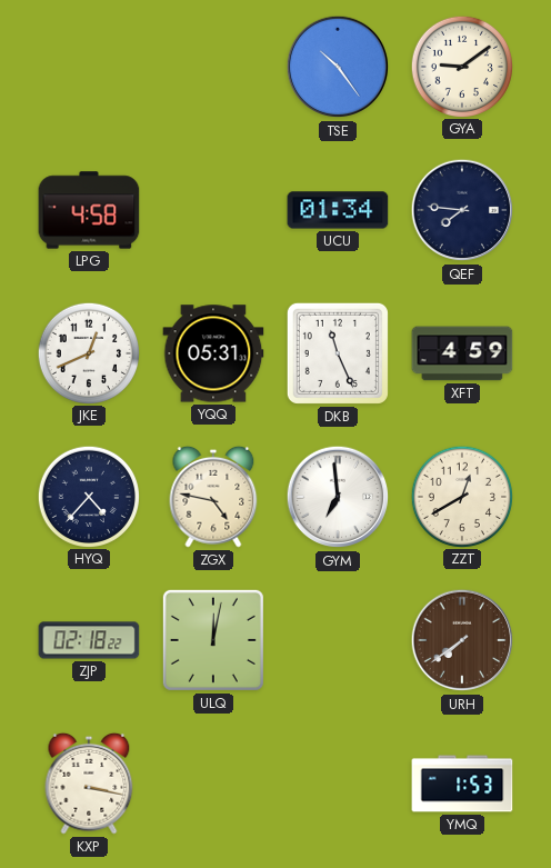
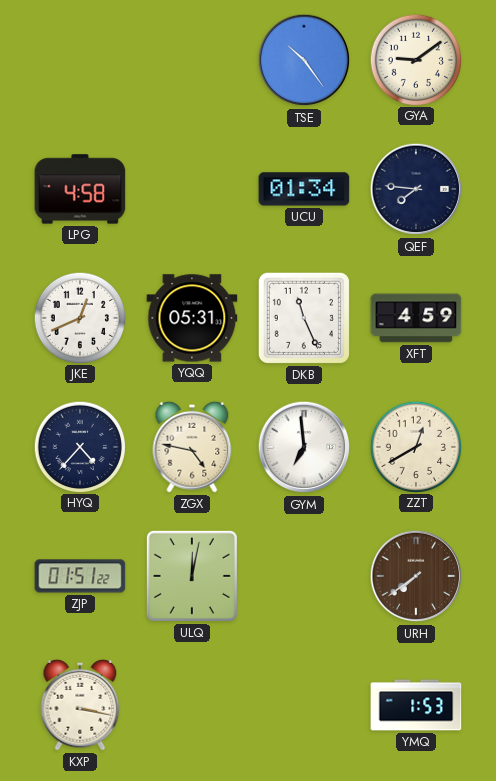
ZJP: 02:18 -> 01:51
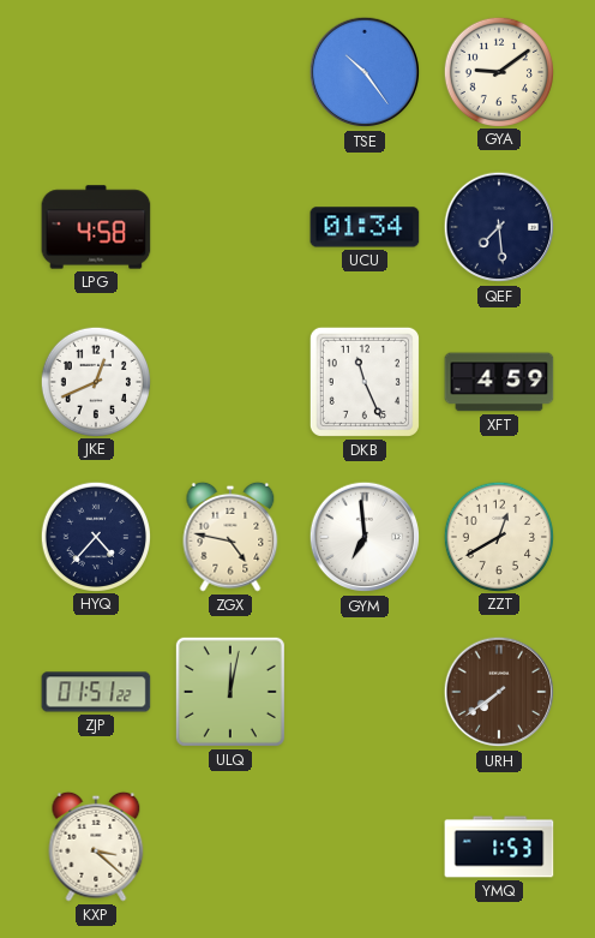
QEF: 7:46 -> 7:29
YQQ: 05:31 -> none
KXP: 3:17 -> 3:22
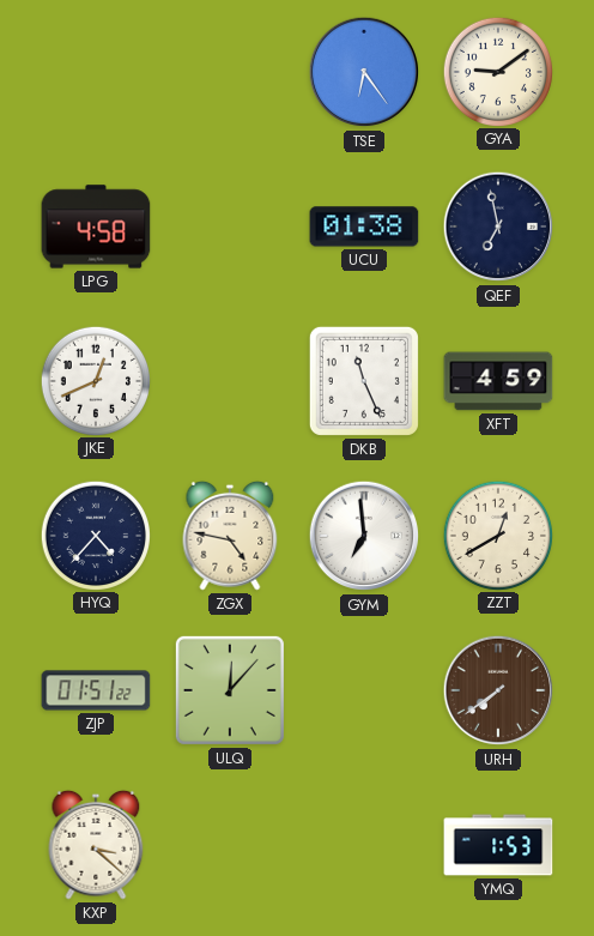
TSE: 10:24 -> 6:24
UCU: 01:34 -> 01:38
QEF: 7:29 -> 6:58
ULQ: 12:02 -> 12:07
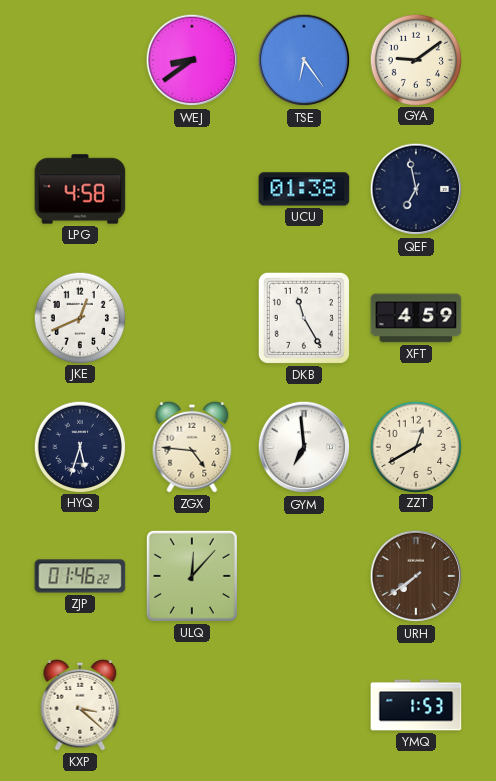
WEJ: none -> 8:39
DKB: 11:26 -> 11:25
HYQ: 4:37 -> 5:33
ZGX: 4:47 -> 4:46
ZJP: 01:51 -> 01:46
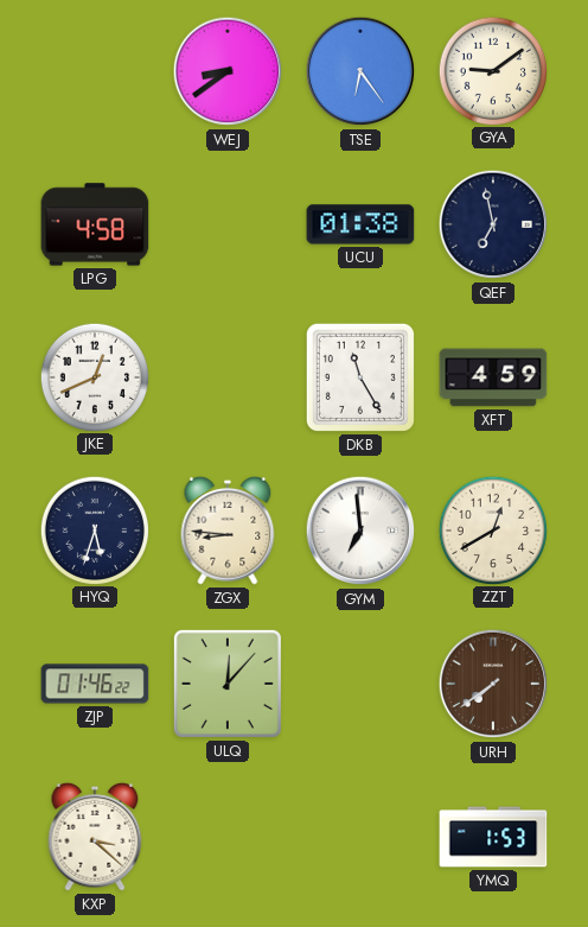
ZGX: 4:46 -> 8:46
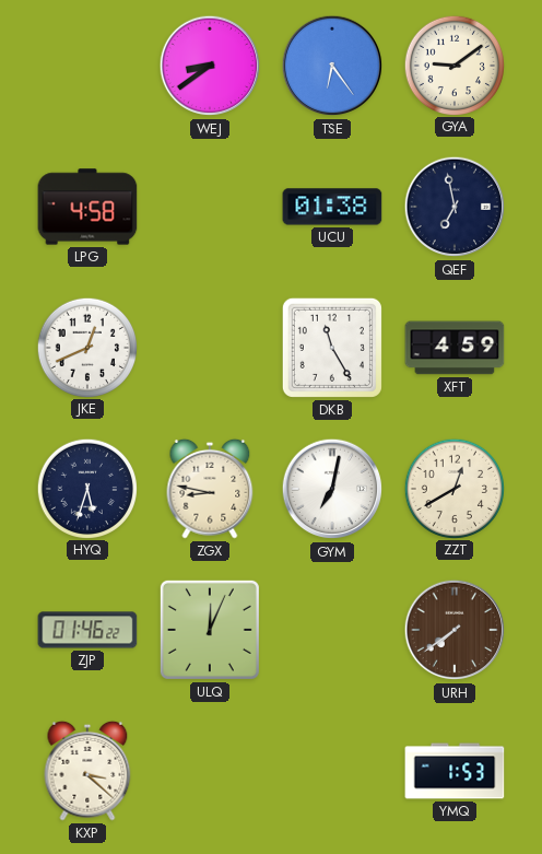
ZGX: 8:46 -> 8:47
GYM: 6:59 -> 7:02
ULQ: 12:07 -> 12:04
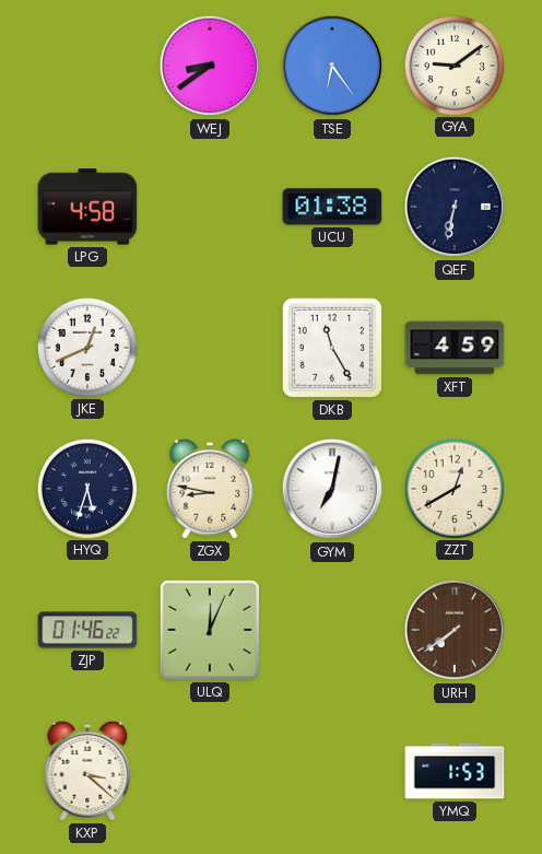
QEF: 6:58 -> 6:32
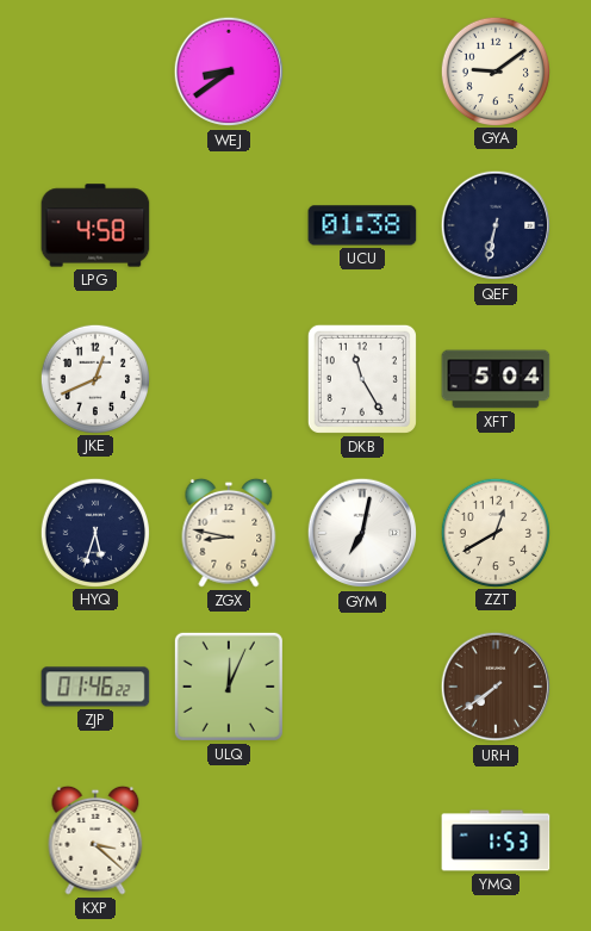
TSE: 6:24 -> none
XFT: 4:59 -> 5:04
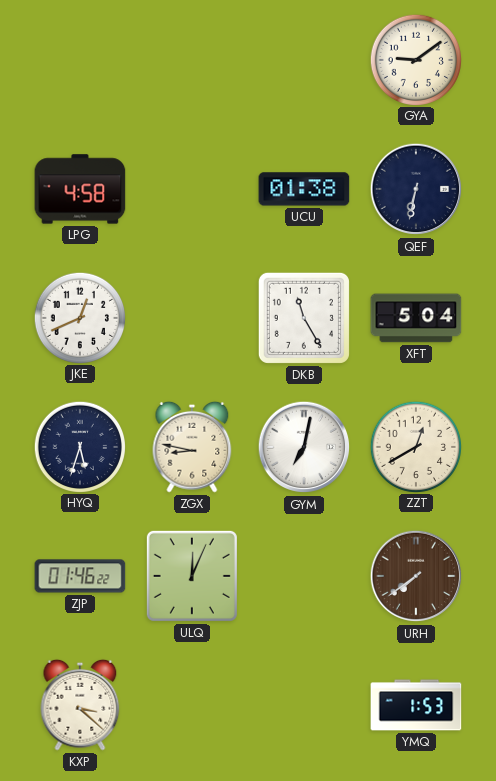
WEJ: 8:39 -> none
